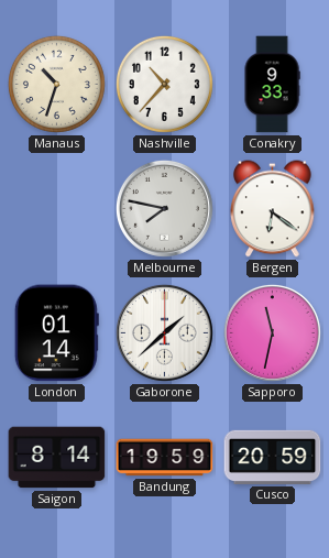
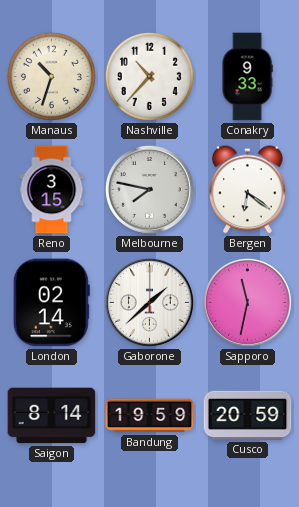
Reno: none -> 3:15
London: 01:14 -> 02:14
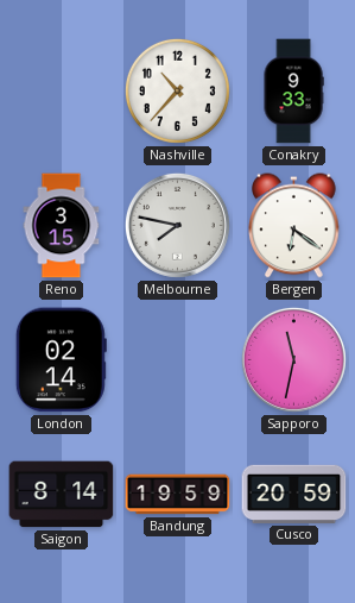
Manaus: 10:33 -> none
Gaborone: 1:38 -> none
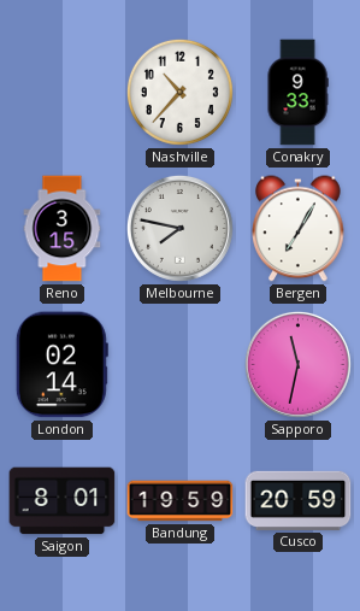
Bergen: 6:21 -> 7:05
Saigon: 8:14 -> 8:01
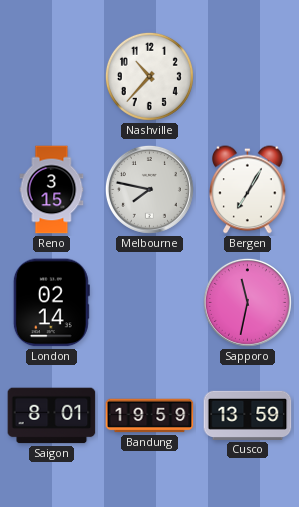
Conakry: 9:33 -> none
Cusco: 20:59 -> 13:59
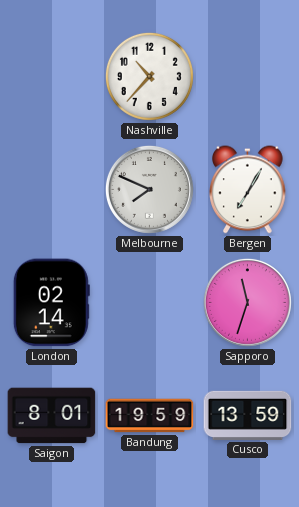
Reno: 3:15 -> none
Melbourne: 7:47 -> 7:49
Sapporo: 11:32 -> 11:33
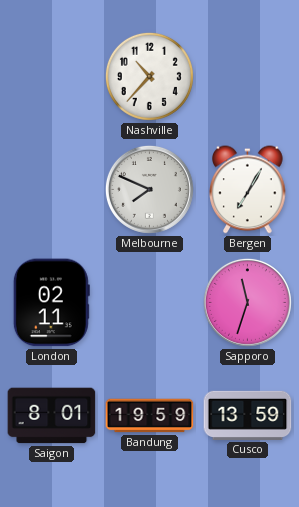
London: 02:14 -> 02:11
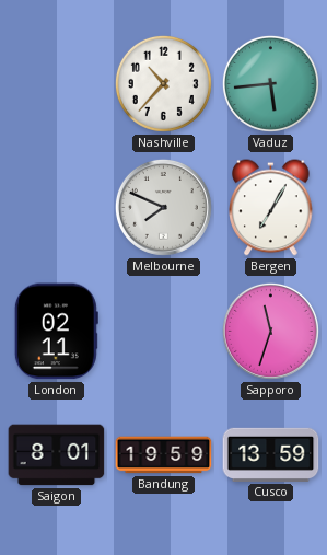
Vaduz: none -> 5:44
